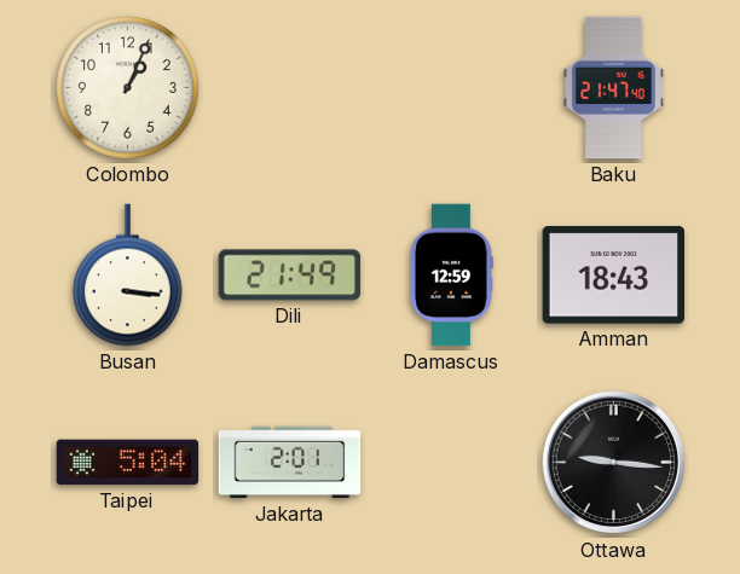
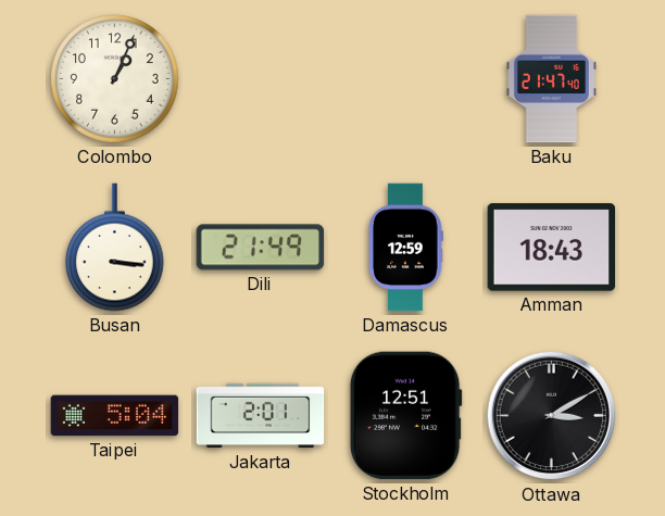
Stockholm: none -> 12:51
Ottawa: 9:16 -> 3:10
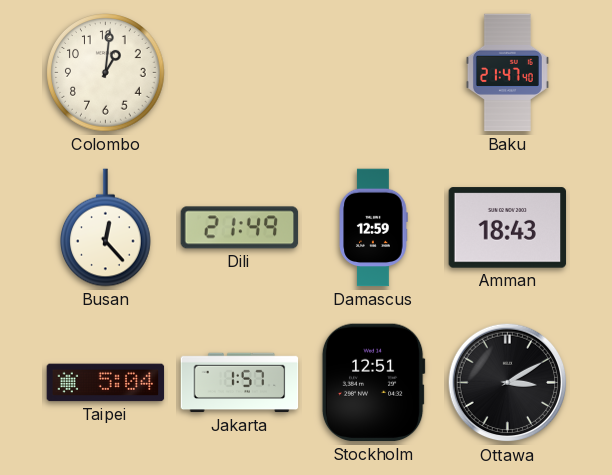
Colombo: 1:04 -> 1:01
Busan: 3:16 -> 12:23
Jakarta: 2:01 -> 1:57
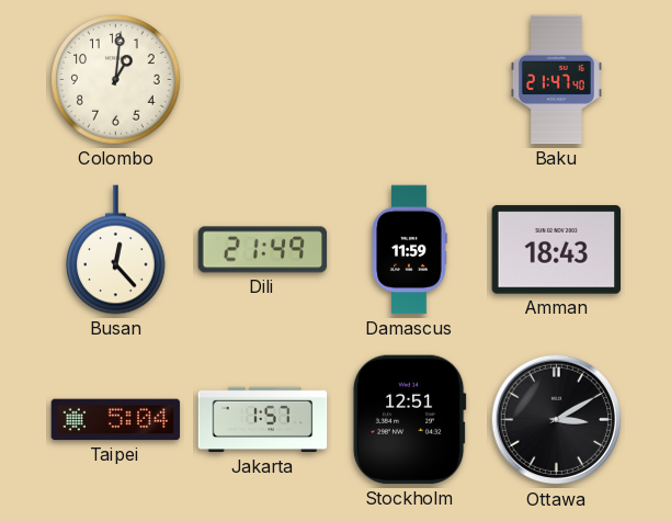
Damascus: 12:59 -> 11:59
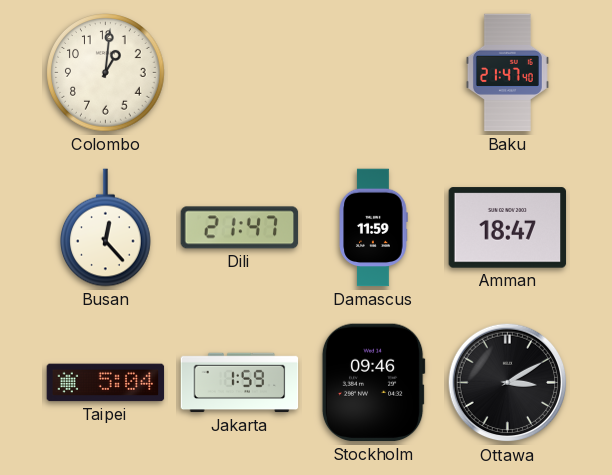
Dili: 21:49 -> 21:47
Amman: 18:43 -> 18:47
Jakarta: 1:57 -> 1:59
Stockholm: 12:51 -> 09:46
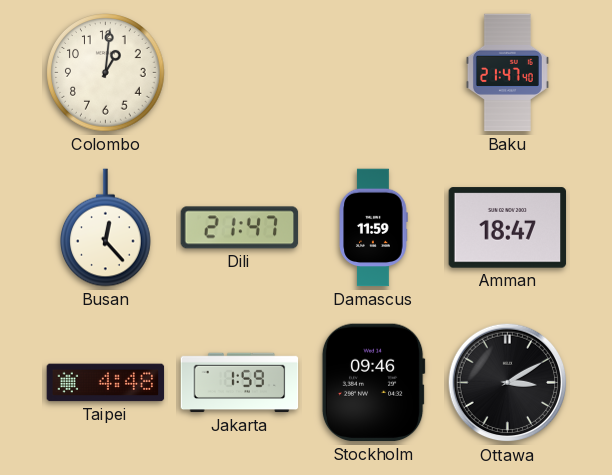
Taipei: 5:04 -> 4:48
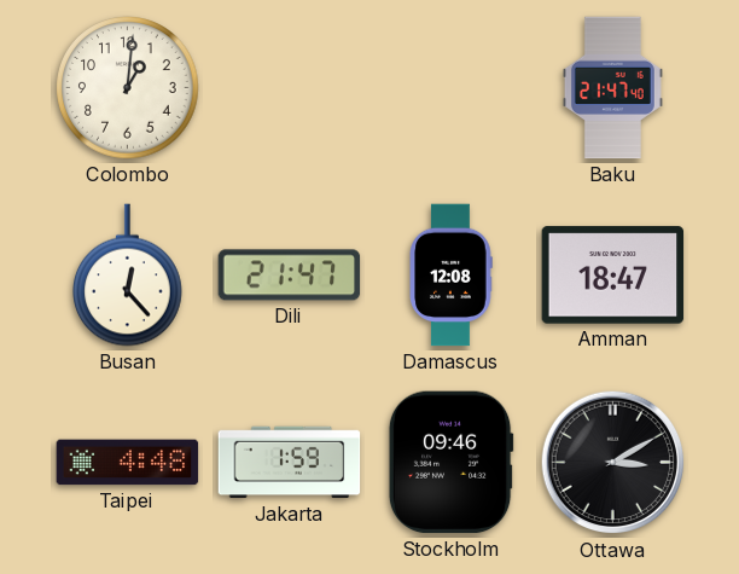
Damascus: 11:59 -> 12:08
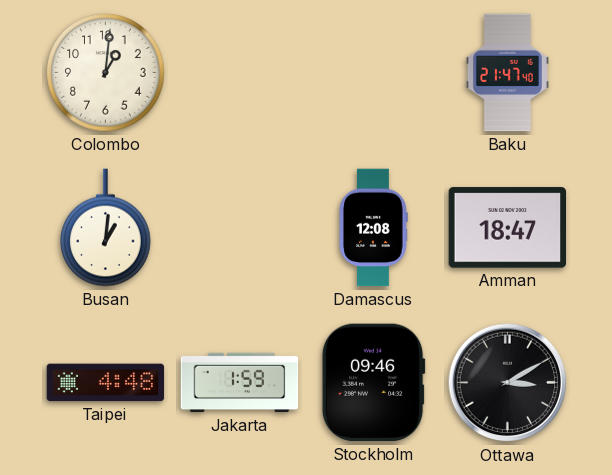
Busan: 12:23 -> 1:01
Dili: 21:47 -> none
